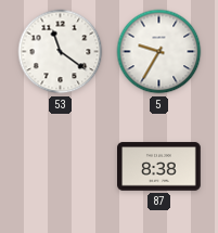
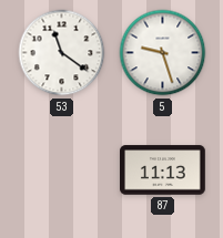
5: 9:35 -> 9:27
87: 8:38 -> 11:13
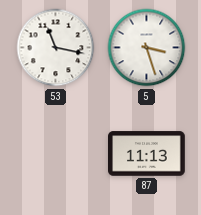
53: 11:21 -> 11:17
5: 9:27 -> 3:27
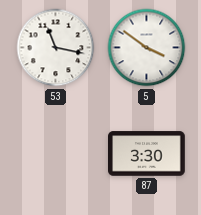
5: 3:27 -> 3:51
87: 11:13 -> 3:30
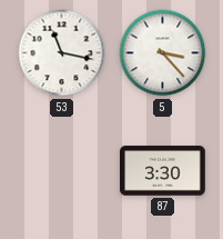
5: 3:51 -> 3:23
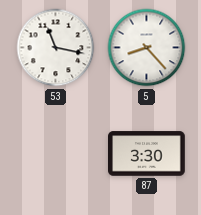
5: 3:23 -> 8:23
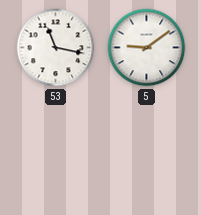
5: 8:23 -> 9:09
87: 3:30 -> none
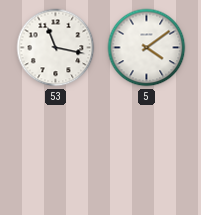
5: 9:09 -> 4:09
